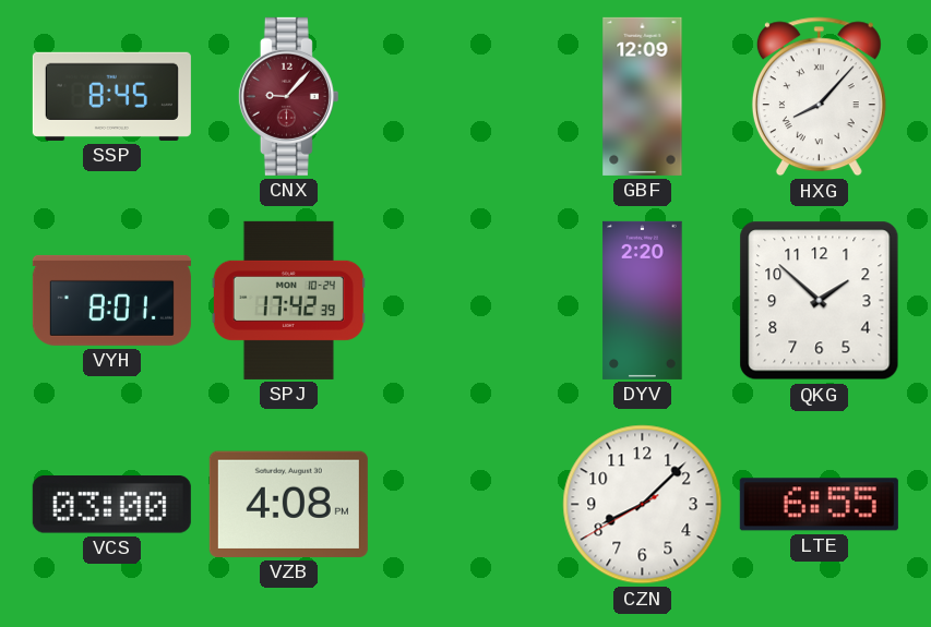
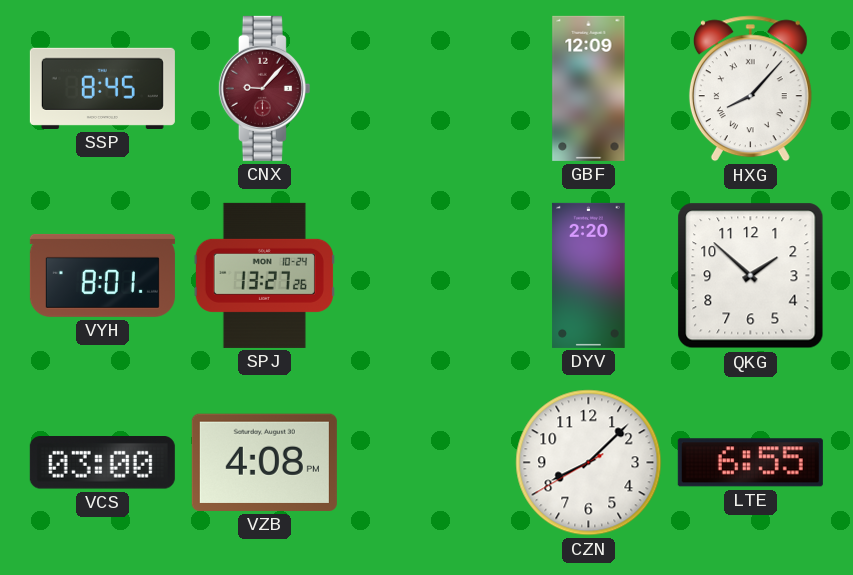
SPJ: 17:42 -> 13:27
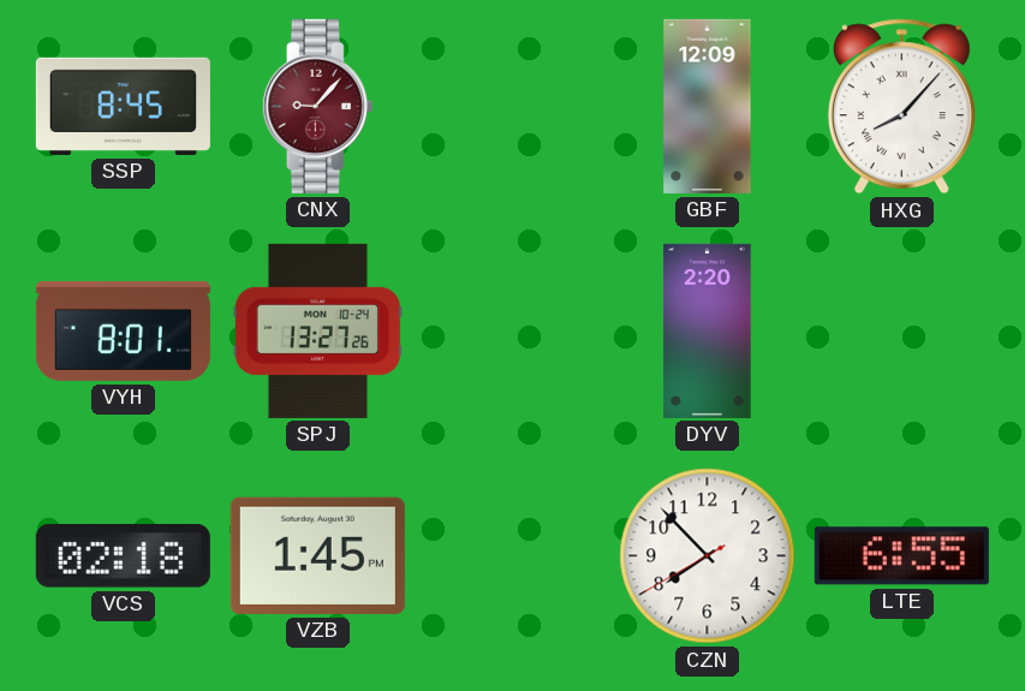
QKG: 1:52 -> none
VCS: 03:00 -> 02:18
VZB: 4:08 -> 1:45
CZN: 8:07 -> 7:52
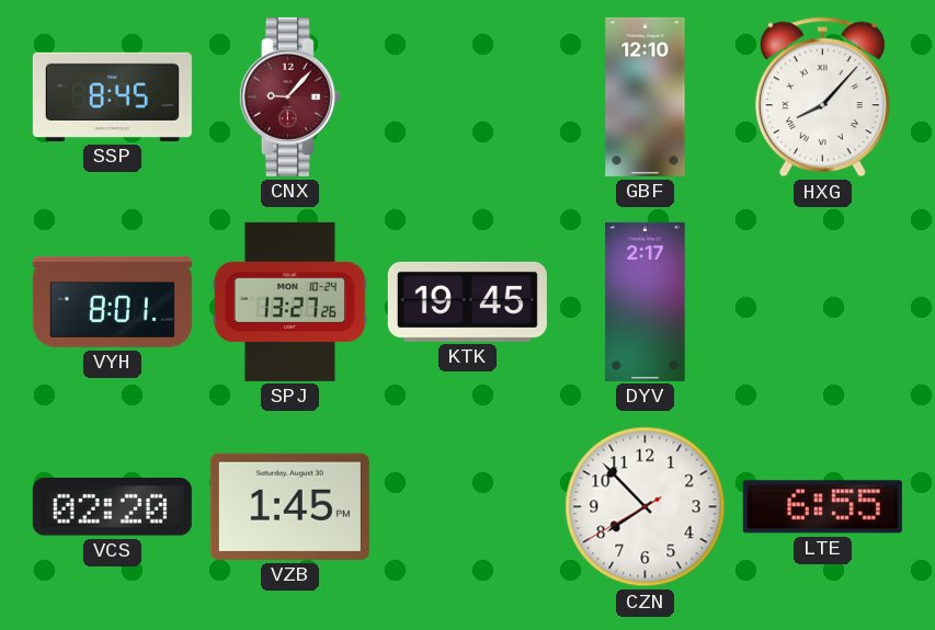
GBF: 12:09 -> 12:10
KTK: none -> 19:45
DYV: 2:20 -> 2:17
VCS: 02:18 -> 02:20
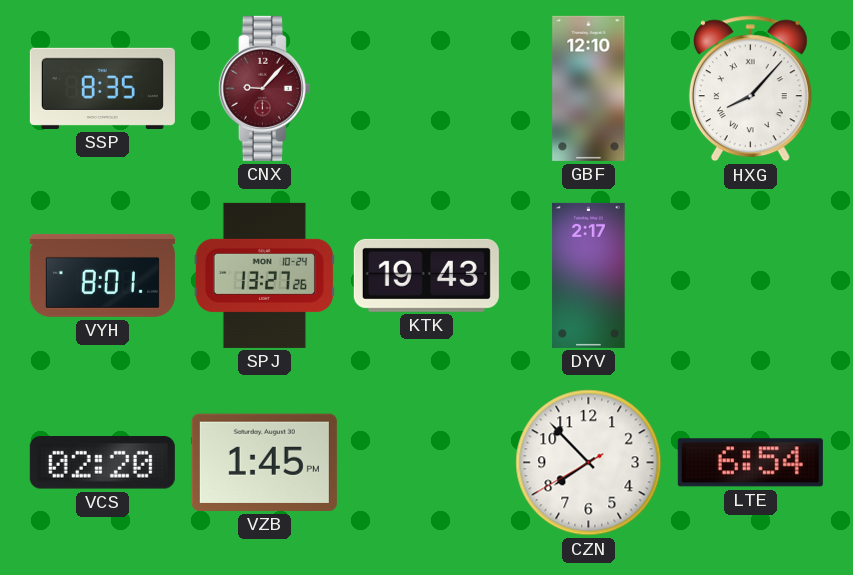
SSP: 8:45 -> 8:35
KTK: 19:45 -> 19:43
LTE: 6:55 -> 6:54
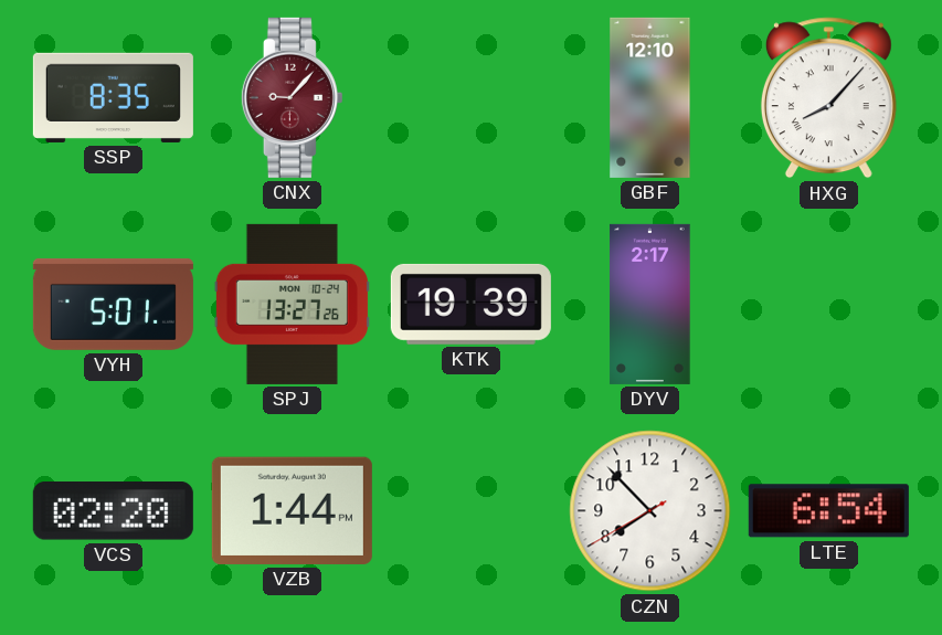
VYH: 8:01 -> 5:01
KTK: 19:43 -> 19:39
VZB: 1:45 -> 1:44
